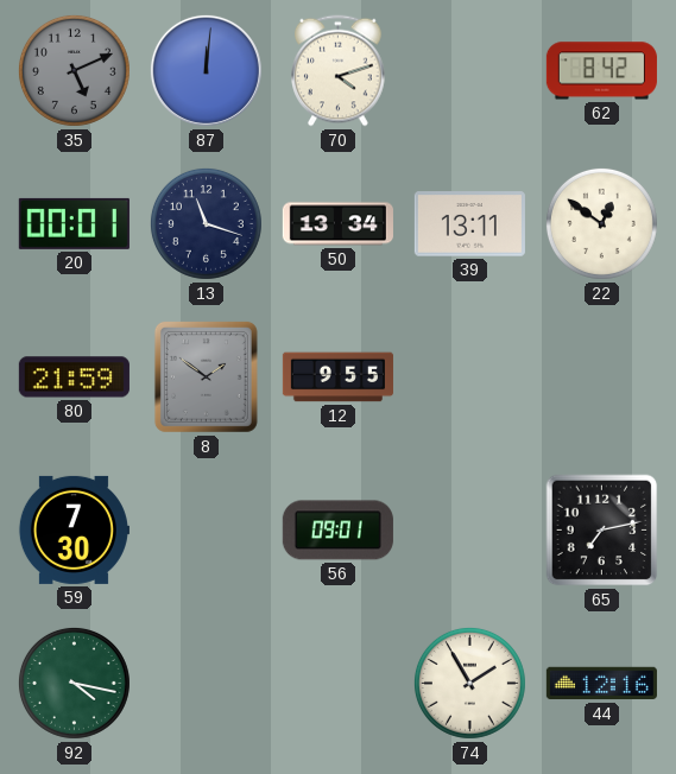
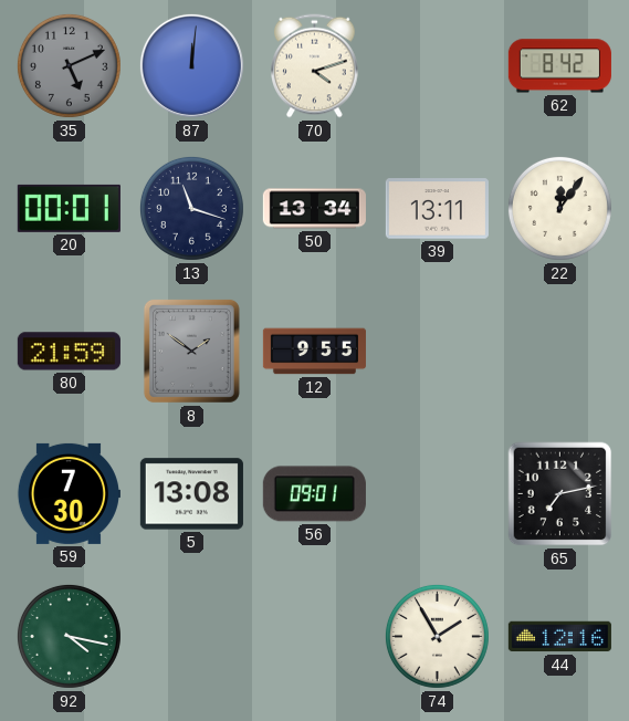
22: 12:51 -> 12:06
5: none -> 13:08
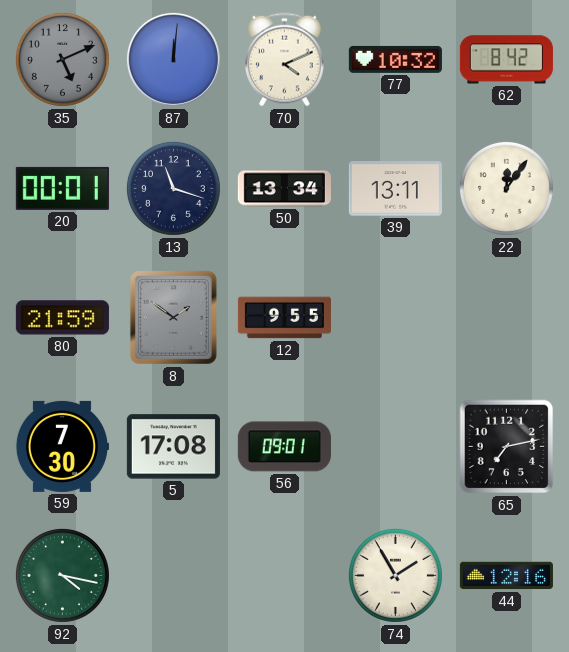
70: 4:12 -> 4:11
77: none -> 10:32
5: 13:08 -> 17:08
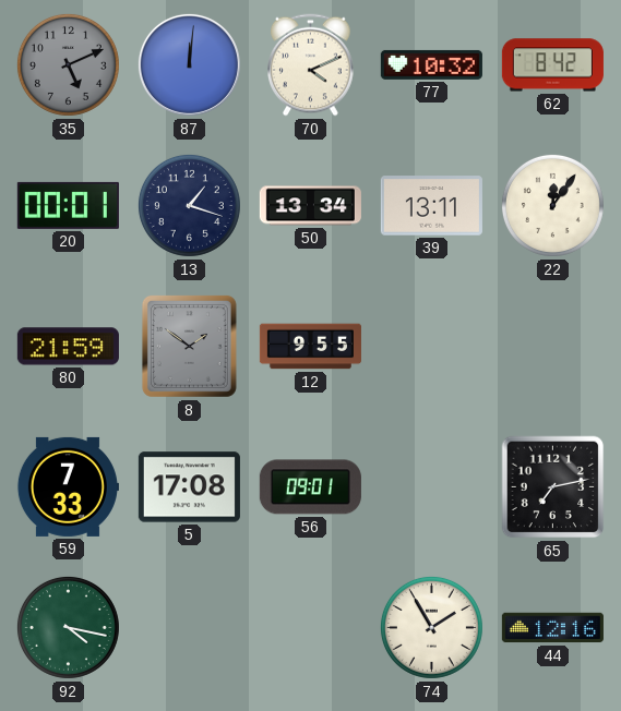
13: 11:18 -> 1:18
59: 7:30 -> 7:33
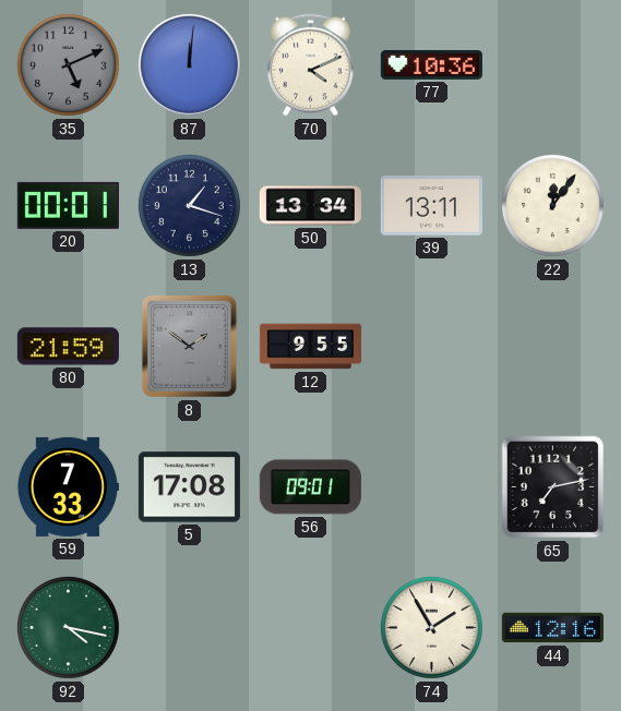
77: 10:32 -> 10:36
62: 8:42 -> none
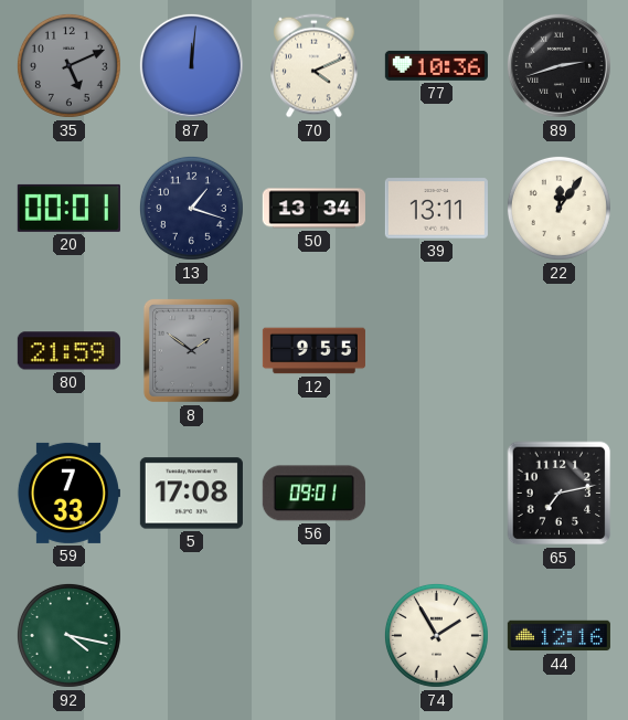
89: none -> 2:42
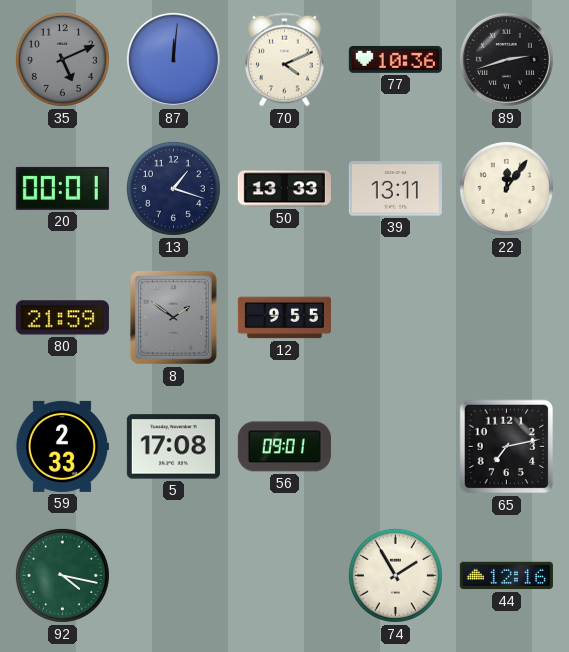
50: 13:34 -> 13:33
59: 7:33 -> 2:33
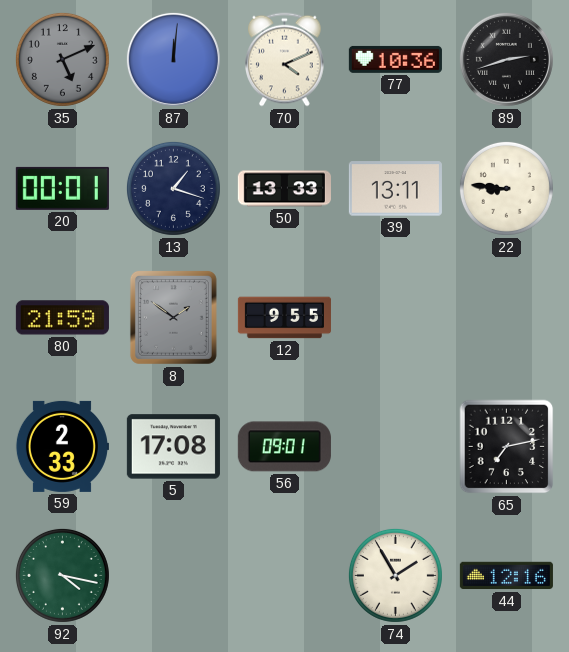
22: 12:06 -> 8:46
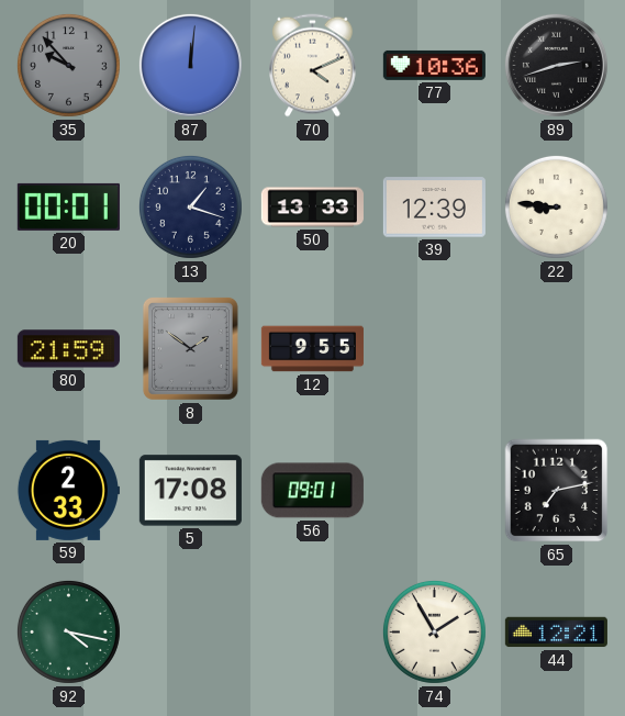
35: 5:11 -> 9:53
39: 13:11 -> 12:39
44: 12:16 -> 12:21
